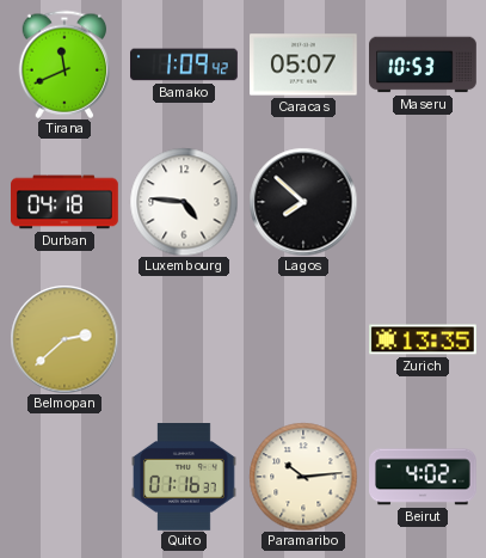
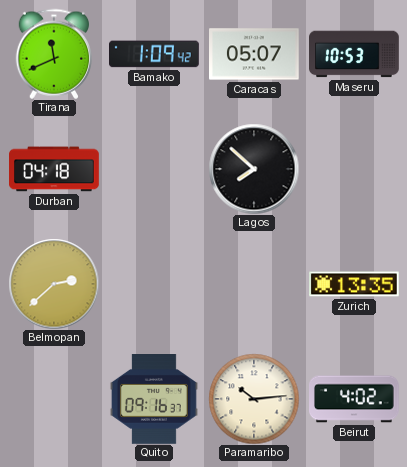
Luxembourg: 4:46 -> none
Quito: 01:16 -> 09:16
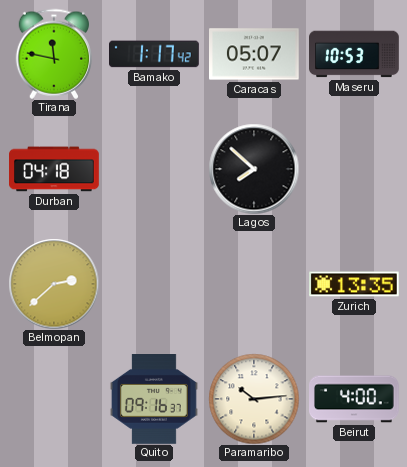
Tirana: 11:41 -> 11:47
Bamako: 1:09 -> 1:17
Beirut: 4:02 -> 4:00
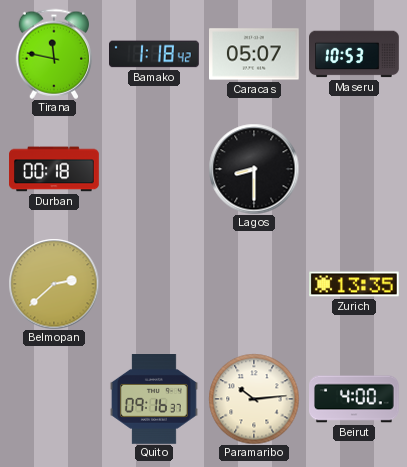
Bamako: 1:17 -> 1:18
Durban: 04:18 -> 00:18
Lagos: 7:52 -> 8:30
